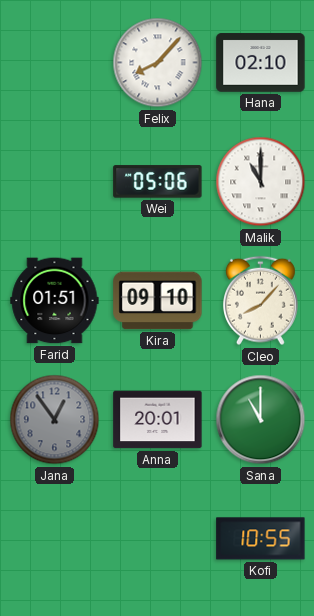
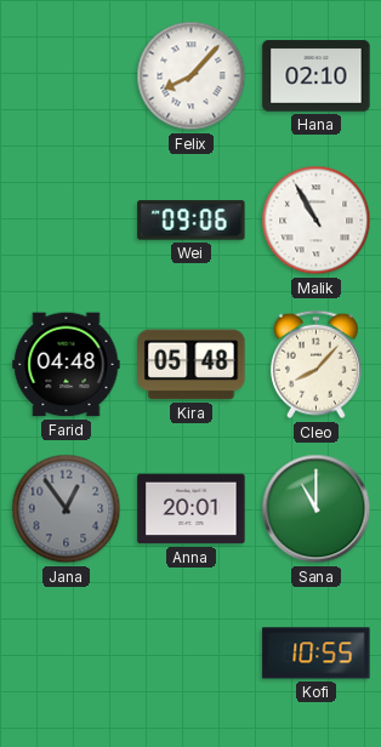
Wei: 05:06 -> 09:06
Malik: 11:00 -> 10:55
Farid: 01:51 -> 04:48
Kira: 09:10 -> 05:48
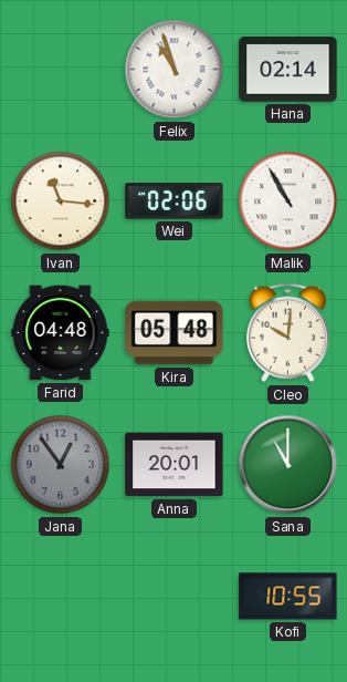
Felix: 8:07 -> 10:57
Hana: 02:10 -> 02:14
Ivan: none -> 11:16
Wei: 09:06 -> 02:06
Cleo: 8:07 -> 10:01
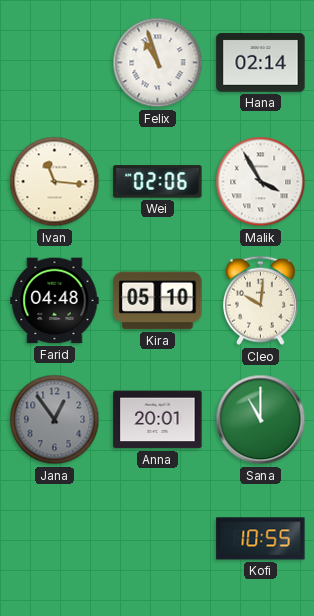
Malik: 10:55 -> 3:55
Kira: 05:48 -> 05:10
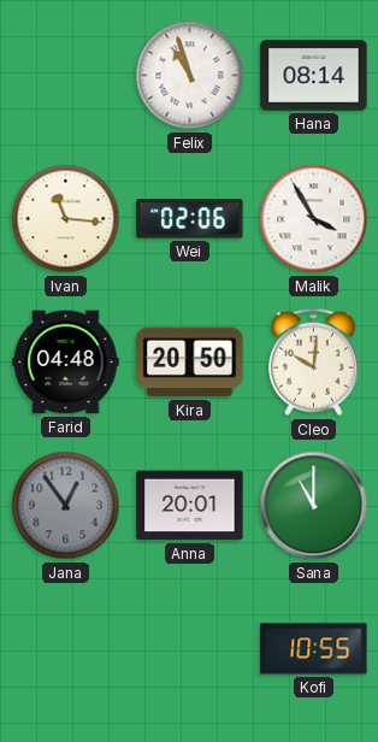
Hana: 02:14 -> 08:14
Kira: 05:10 -> 20:50
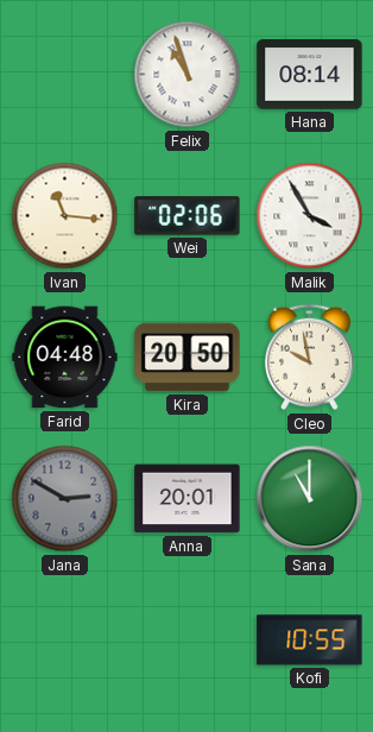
Cleo: 10:01 -> 9:58
Jana: 12:54 -> 2:50
